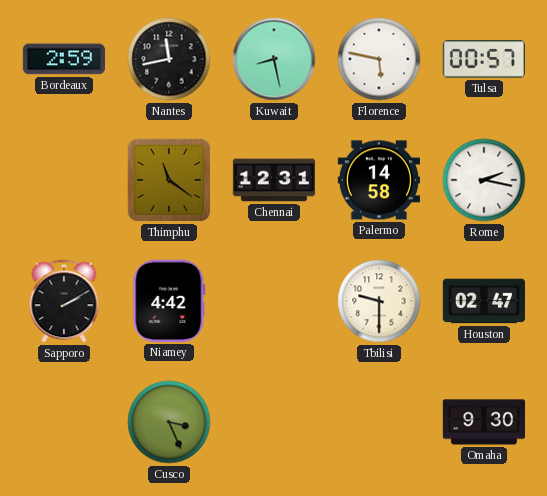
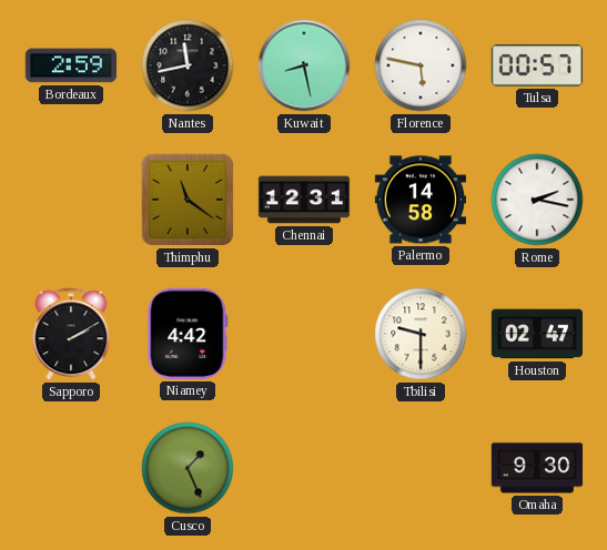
Cusco: 3:26 -> 1:26
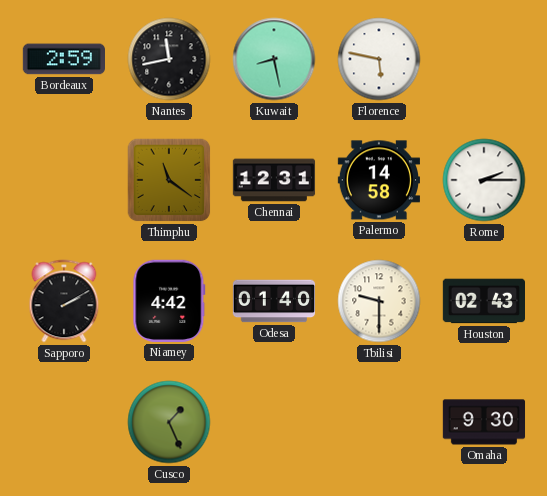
Tulsa: 00:57 -> none
Rome: 2:17 -> 2:15
Odesa: none -> 01:40
Houston: 02:47 -> 02:43
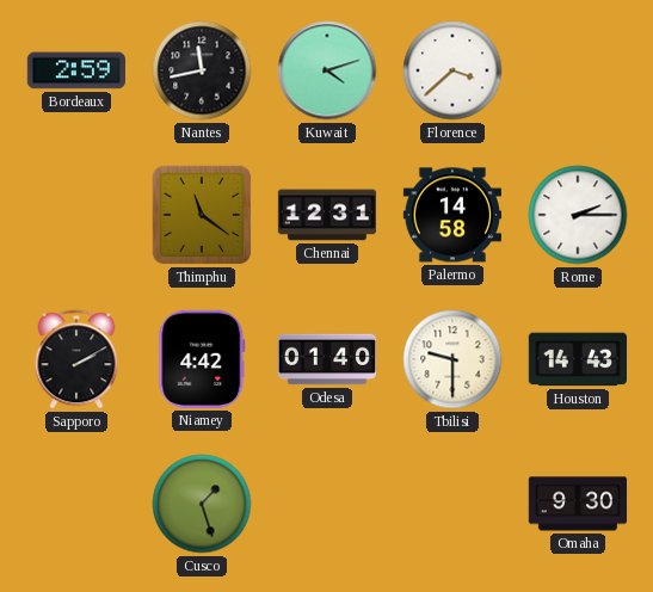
Kuwait: 8:28 -> 4:12
Florence: 5:47 -> 3:38
Houston: 02:43 -> 14:43
Cusco: 1:26 -> 1:27
